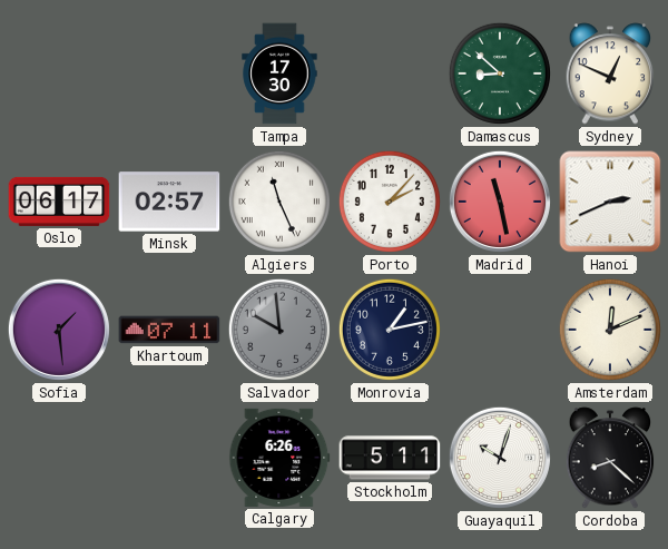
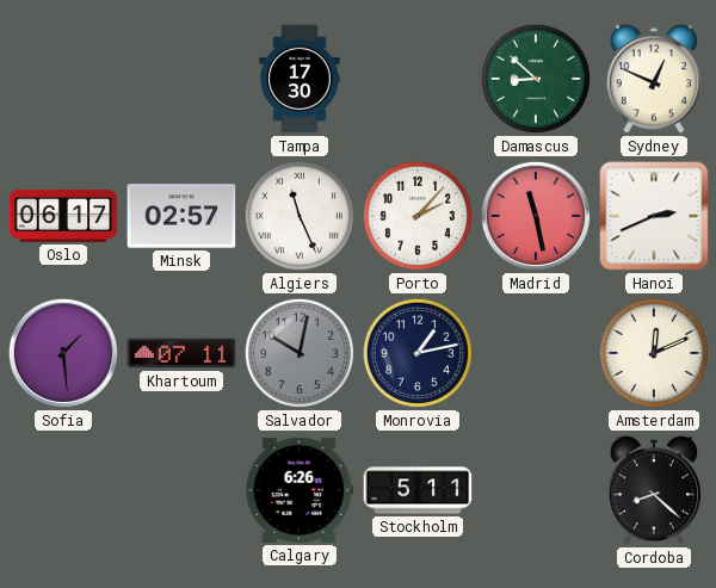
Salvador: 9:59 -> 10:02
Guayaquil: 10:03 -> none
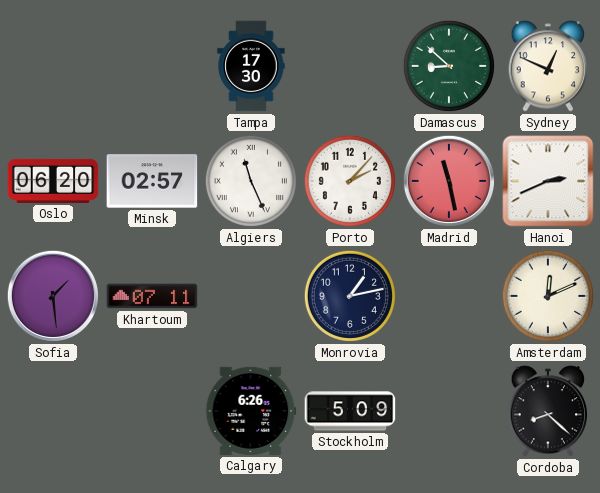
Oslo: 06:17 -> 06:20
Salvador: 10:02 -> none
Stockholm: 5:11 -> 5:09
